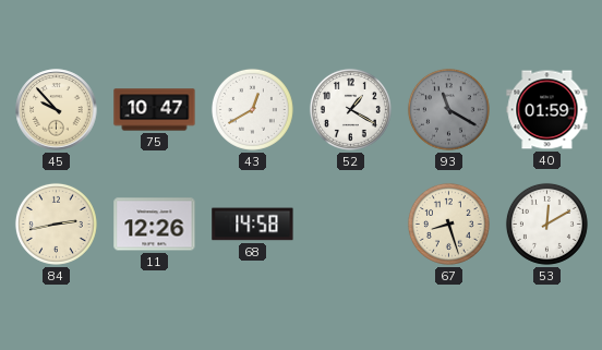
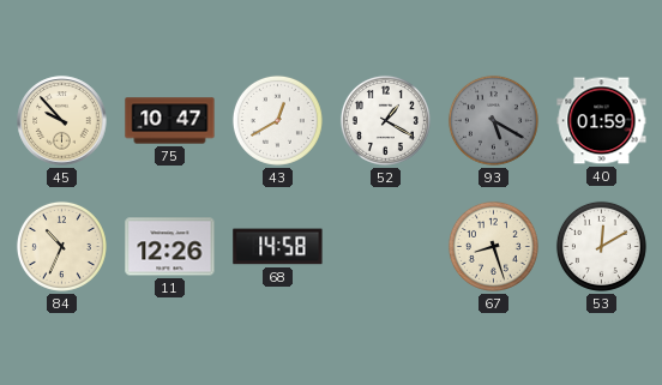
93: 11:20 -> 5:20
84: 2:43 -> 10:34
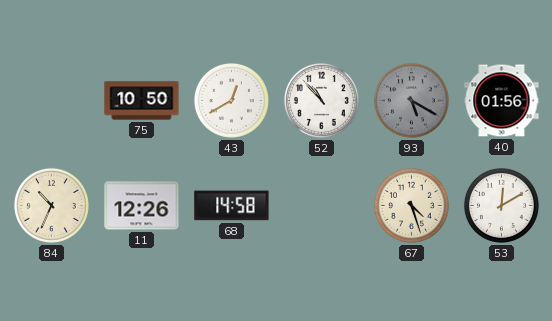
45: 9:53 -> none
75: 10:47 -> 10:50
52: 1:20 -> 10:53
40: 01:59 -> 01:56
67: 8:27 -> 4:27
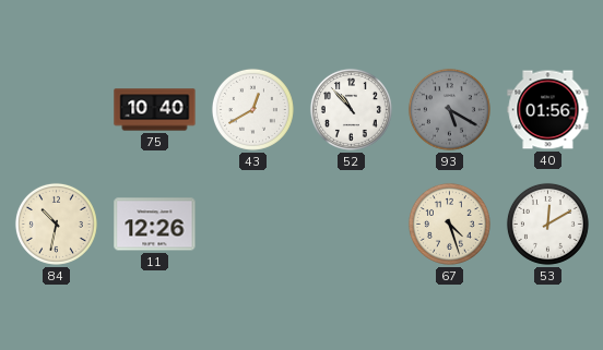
75: 10:50 -> 10:40
84: 10:34 -> 10:32
68: 14:58 -> none
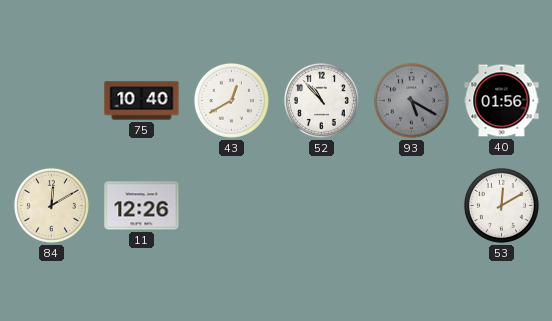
84: 10:32 -> 12:10
67: 4:27 -> none
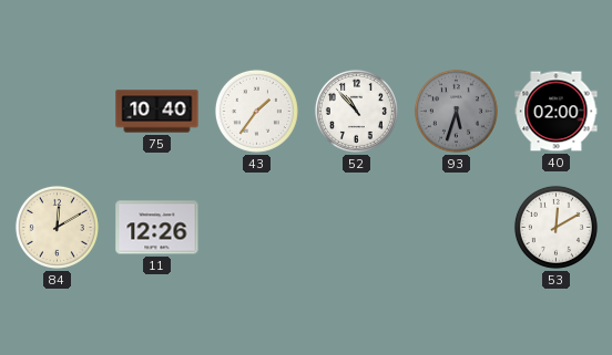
43: 12:40 -> 1:36
93: 5:20 -> 5:33
40: 01:56 -> 02:00
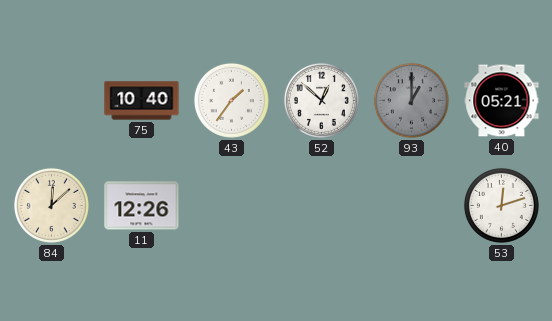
52: 10:53 -> 12:52
93: 5:33 -> 1:00
40: 02:00 -> 05:21
84: 12:10 -> 12:08
53: 12:10 -> 12:12
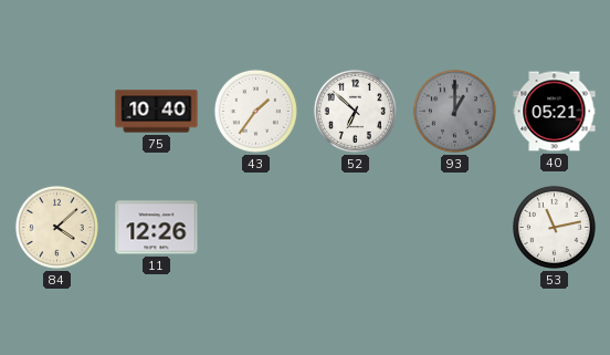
52: 12:52 -> 6:52
84: 12:08 -> 4:08
53: 12:12 -> 11:13
